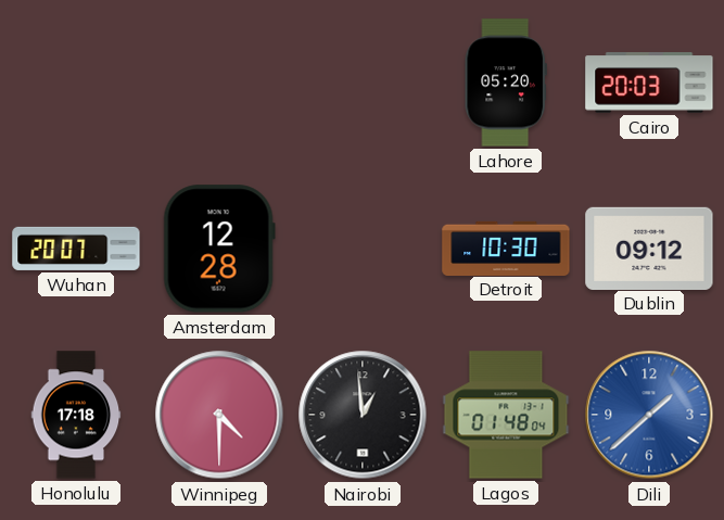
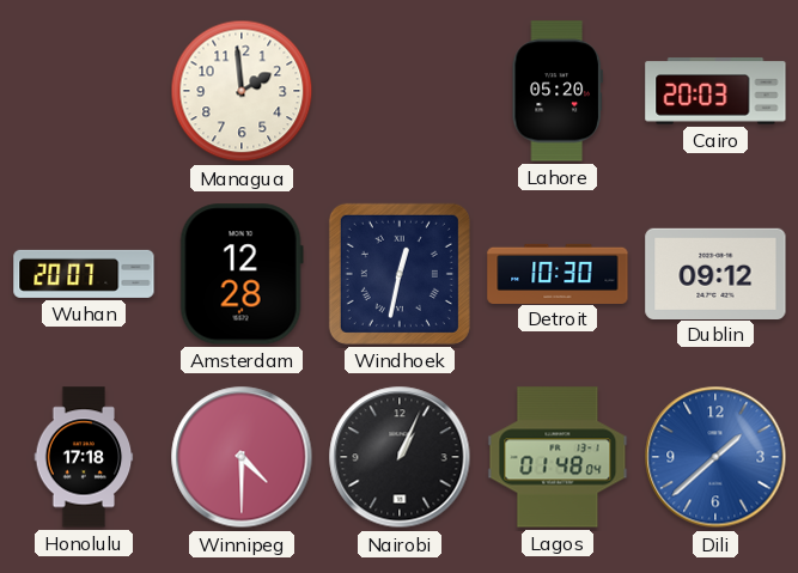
Managua: none -> 1:59
Windhoek: none -> 12:32
Nairobi: 12:59 -> 1:04
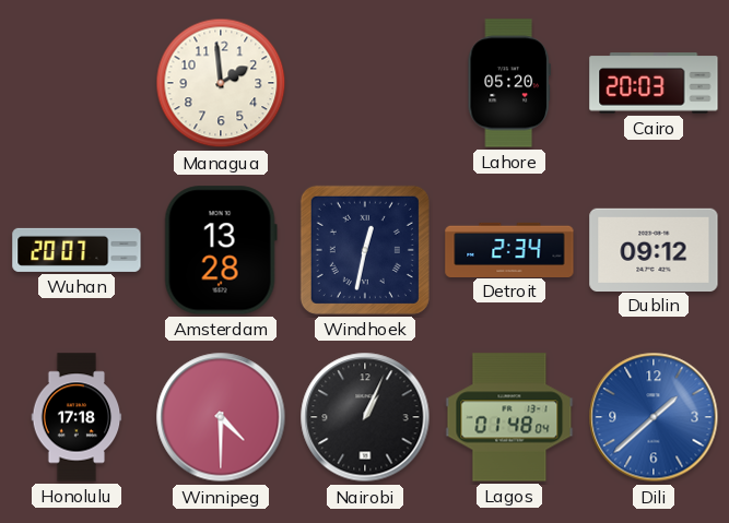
Amsterdam: 12:28 -> 13:28
Detroit: 10:30 -> 2:34
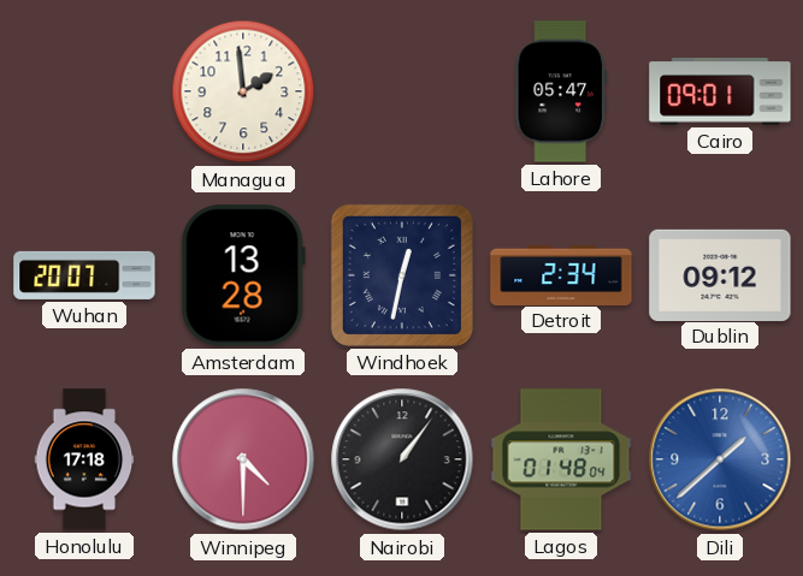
Lahore: 05:20 -> 05:47
Cairo: 20:03 -> 09:01
Nairobi: 1:04 -> 1:06
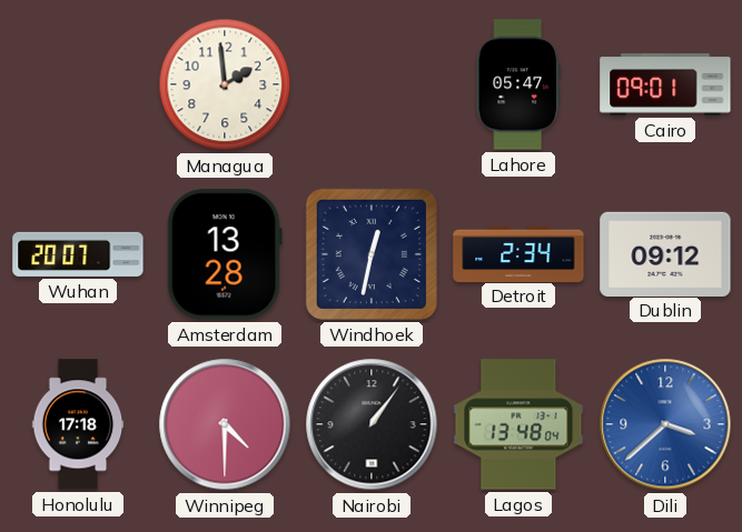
Lagos: 01:48 -> 13:48
Dili: 1:38 -> 3:38
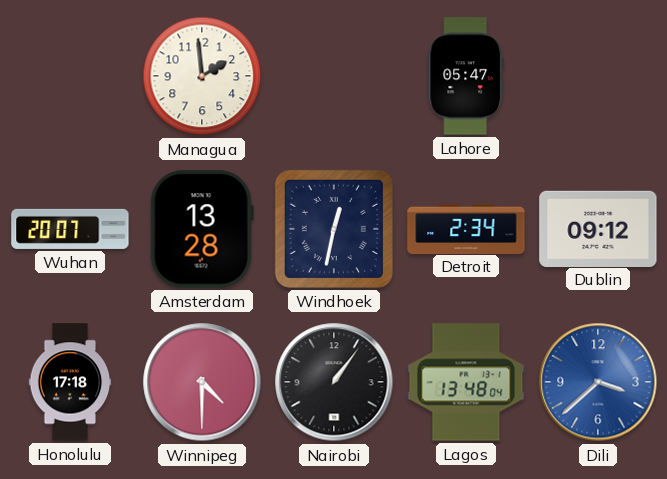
Cairo: 09:01 -> none
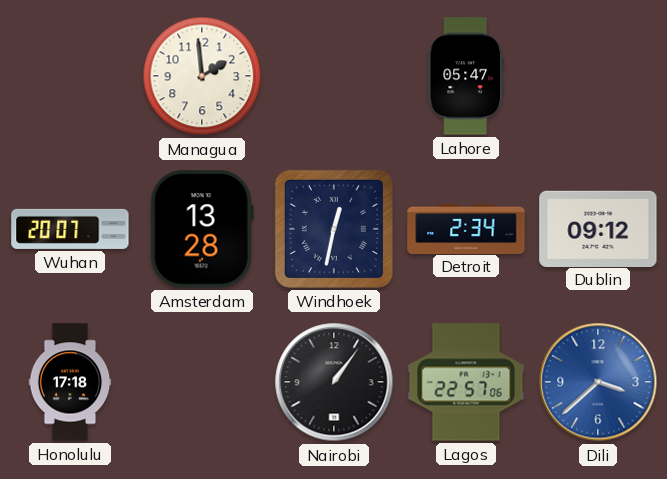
Winnipeg: 4:30 -> none
Lagos: 13:48 -> 22:57
